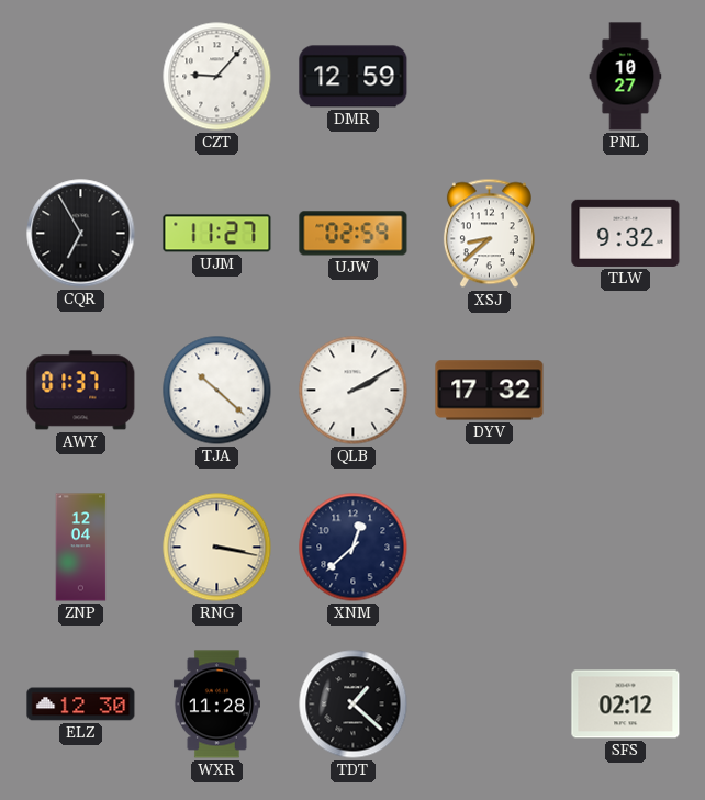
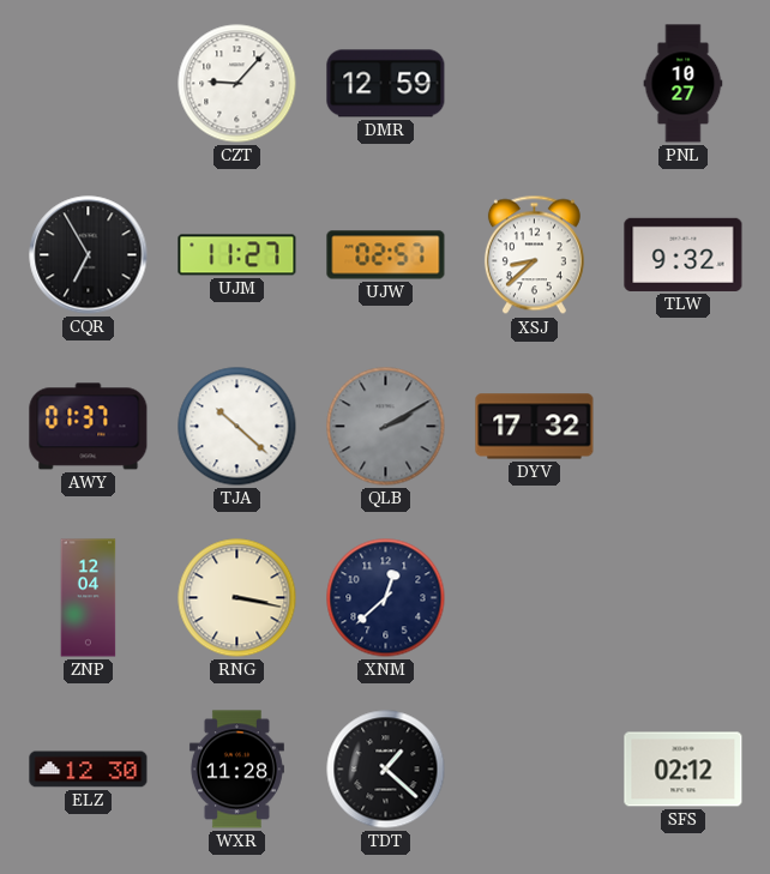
UJW: 02:59 -> 02:57
QLB dial: white -> grey
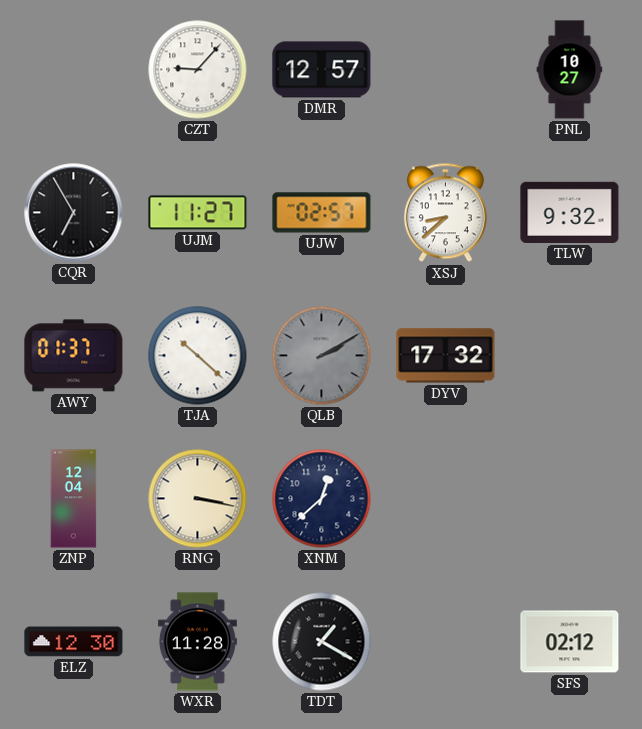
DMR: 12:59 -> 12:57
TDT: 1:22 -> 1:20
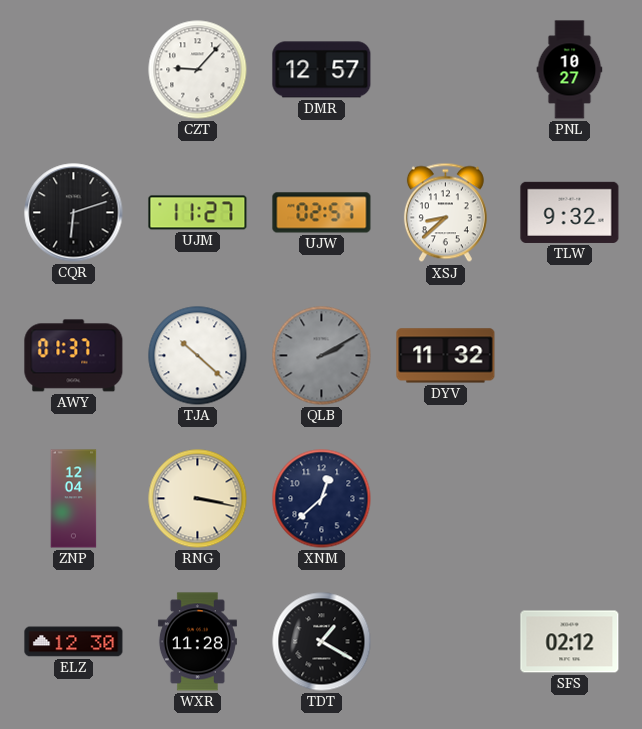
CQR: 6:55 -> 6:12
DYV: 17:32 -> 11:32
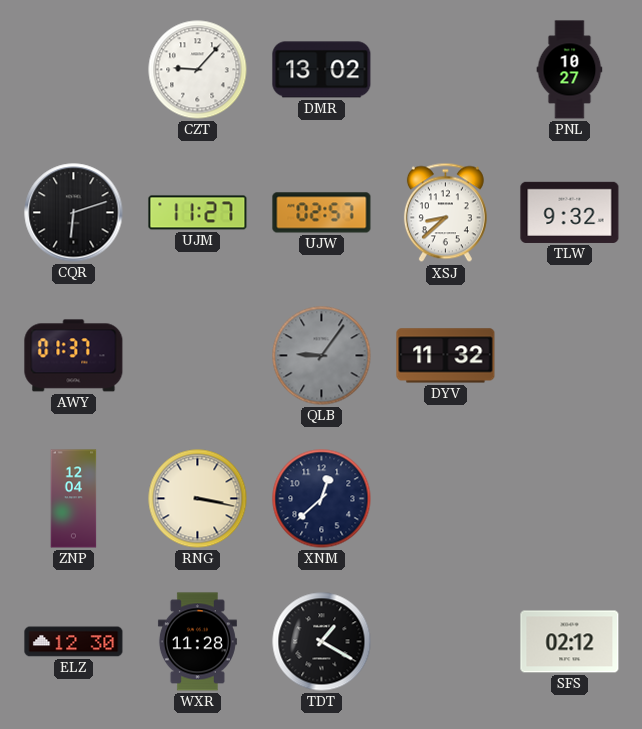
DMR: 12:57 -> 13:02
TJA: 10:22 -> none
QLB: 2:10 -> 9:06
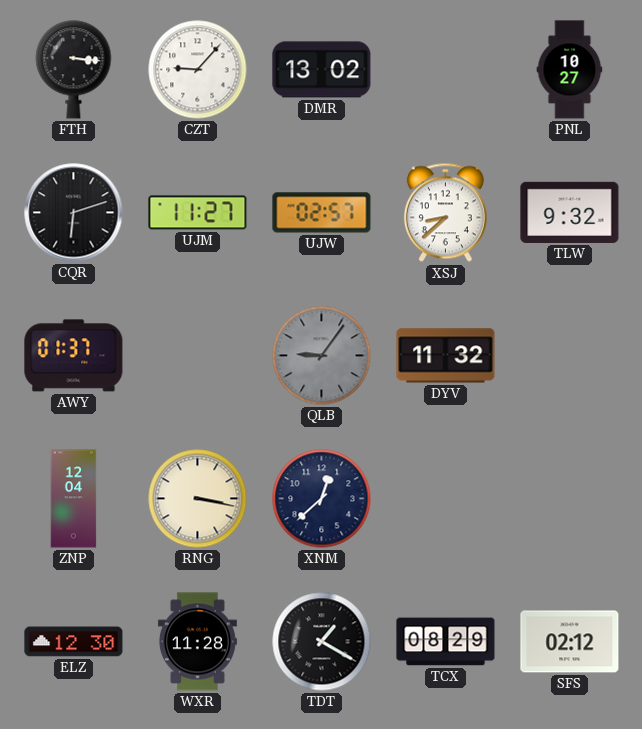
FTH: none -> 3:16
TCX: none -> 08:29
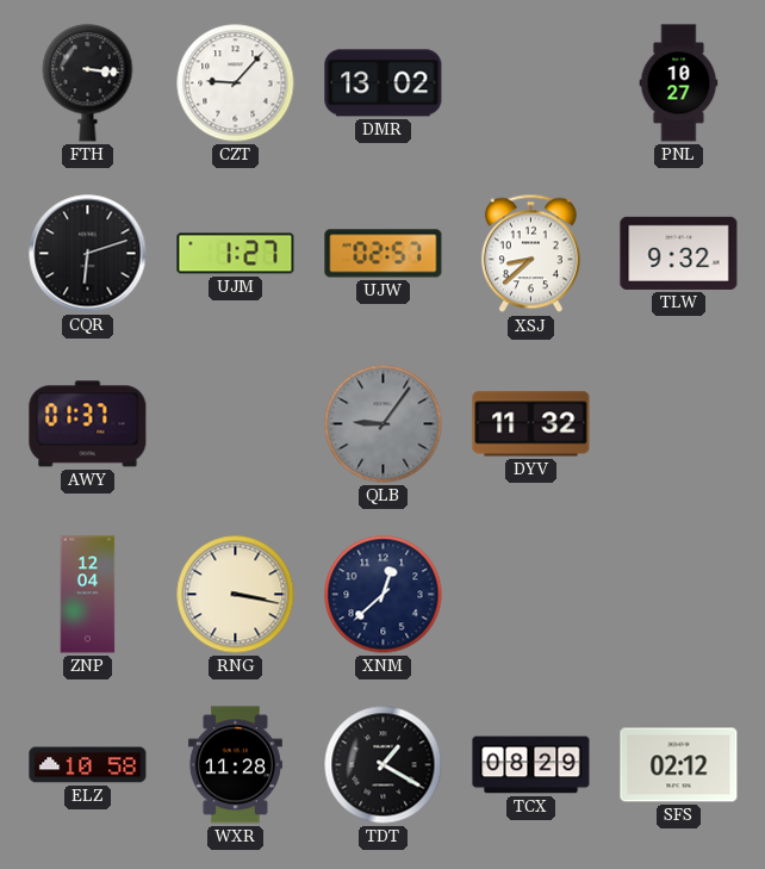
UJM: 11:27 -> 1:27
ELZ: 12:30 -> 10:58
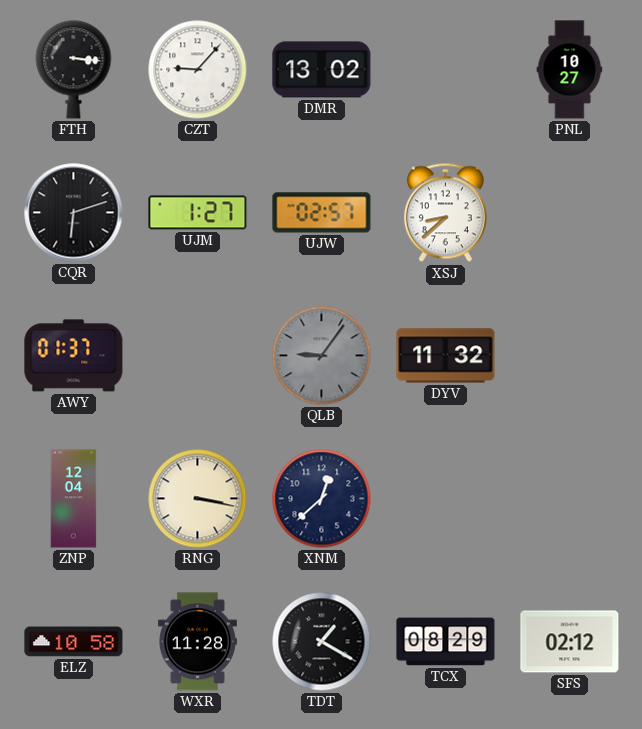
TLW: 9:32 -> none
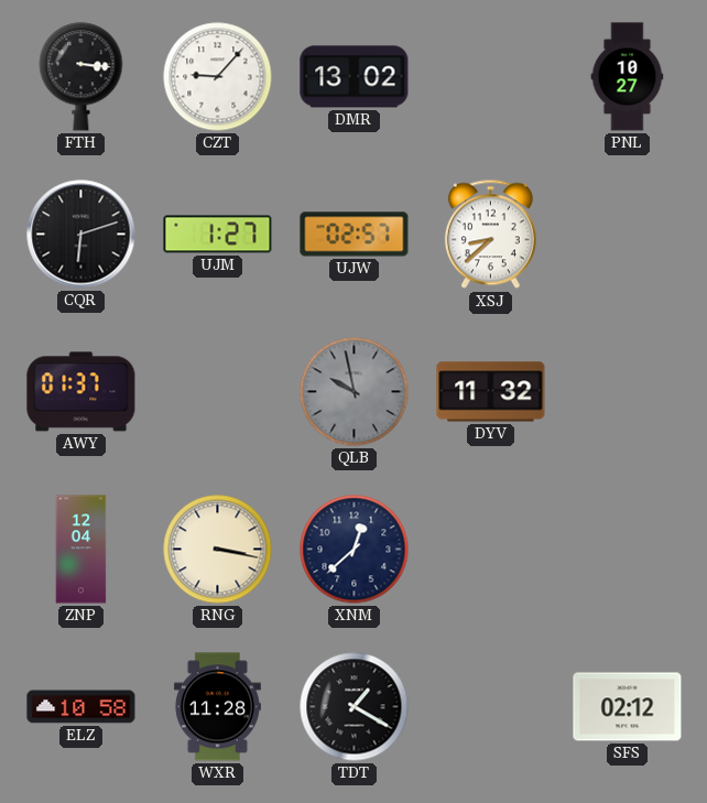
QLB: 9:06 -> 9:58
TCX: 08:29 -> none
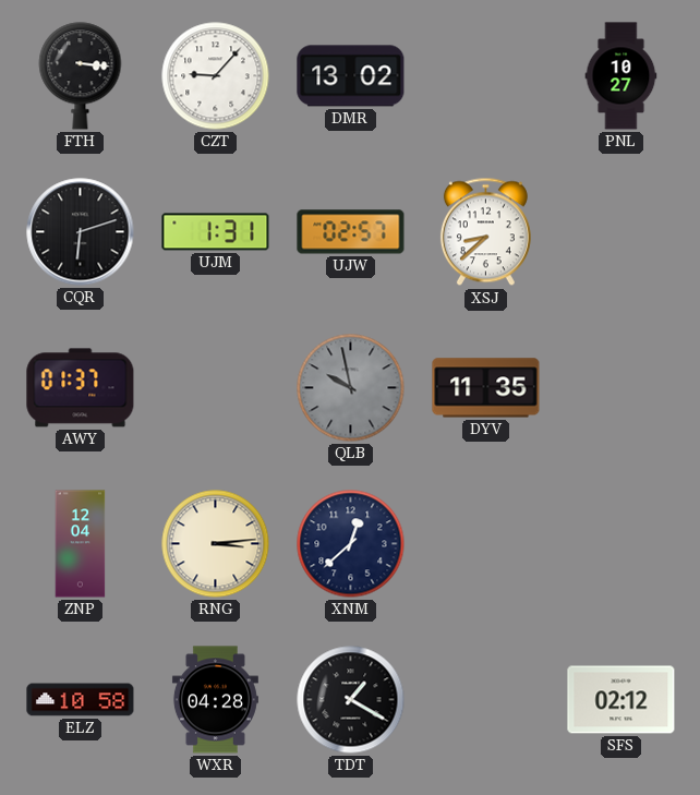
UJM: 1:27 -> 1:31
DYV: 11:32 -> 11:35
RNG: 3:17 -> 3:14
WXR: 11:28 -> 04:28
